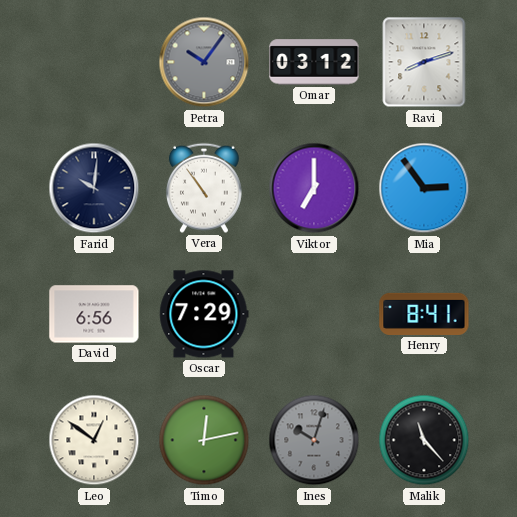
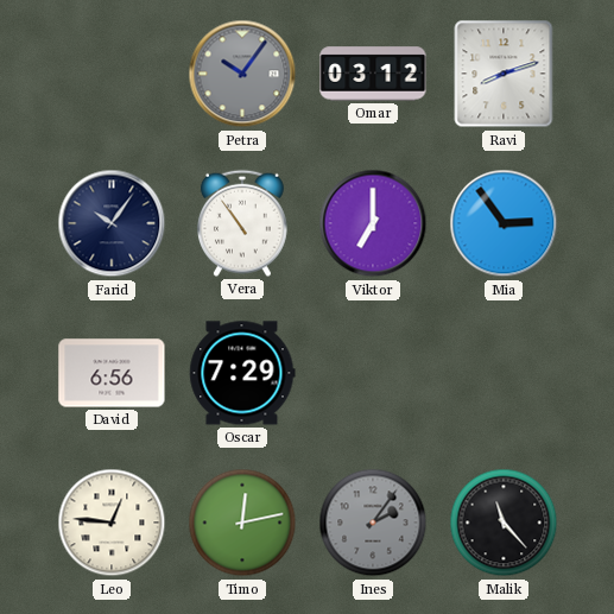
Farid: 10:01 -> 10:06
Henry: 8:41 -> none
Leo: 12:51 -> 12:46
Ines: 10:03 -> 2:06
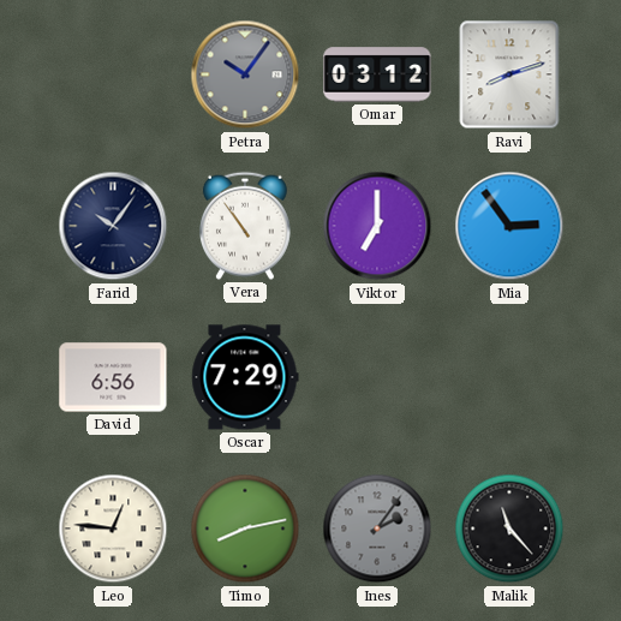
Timo: 12:13 -> 8:13
